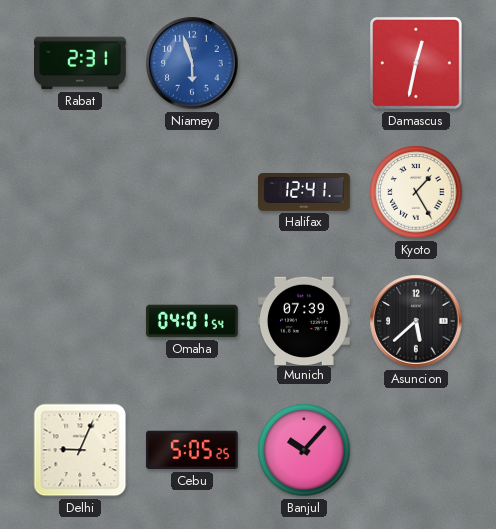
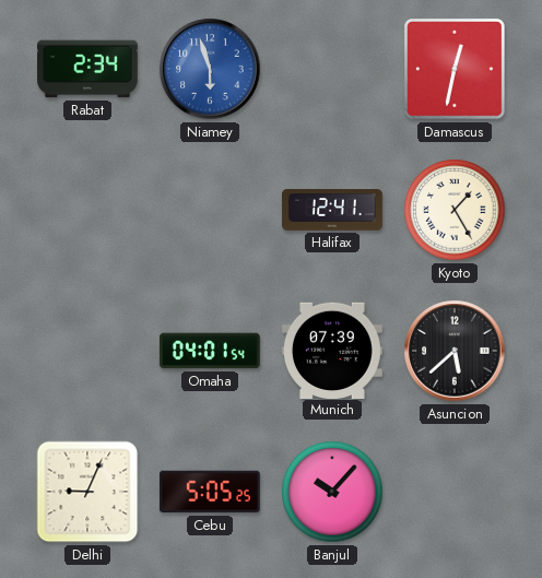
Rabat: 2:31 -> 2:34
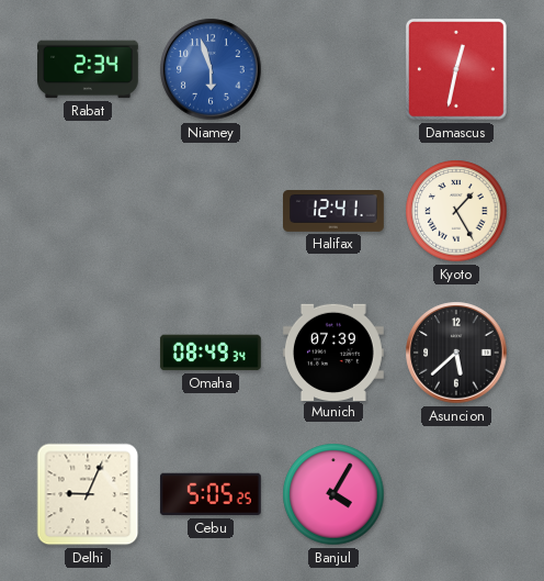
Omaha: 04:01 -> 08:49
Banjul: 10:07 -> 4:05
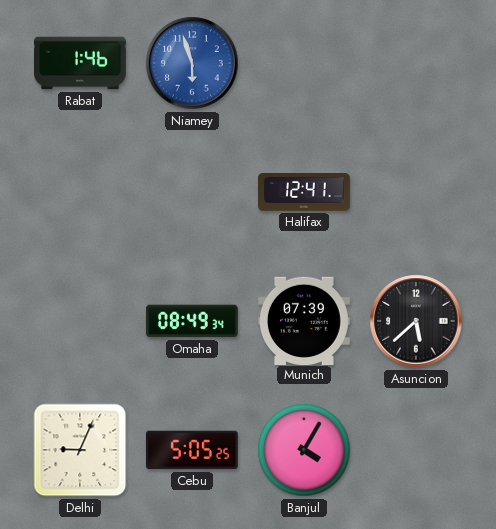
Rabat: 2:34 -> 1:46
Damascus: 12:32 -> none
Kyoto: 1:25 -> none
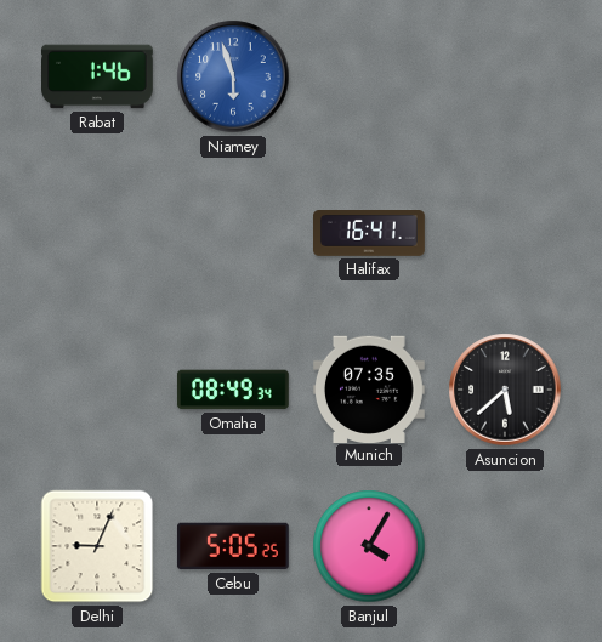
Halifax: 12:41 -> 16:41
Munich: 07:39 -> 07:35
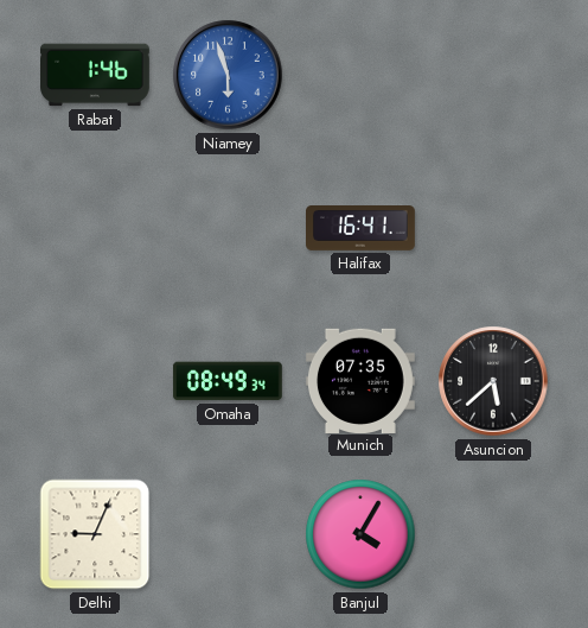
Cebu: 5:05 -> none
